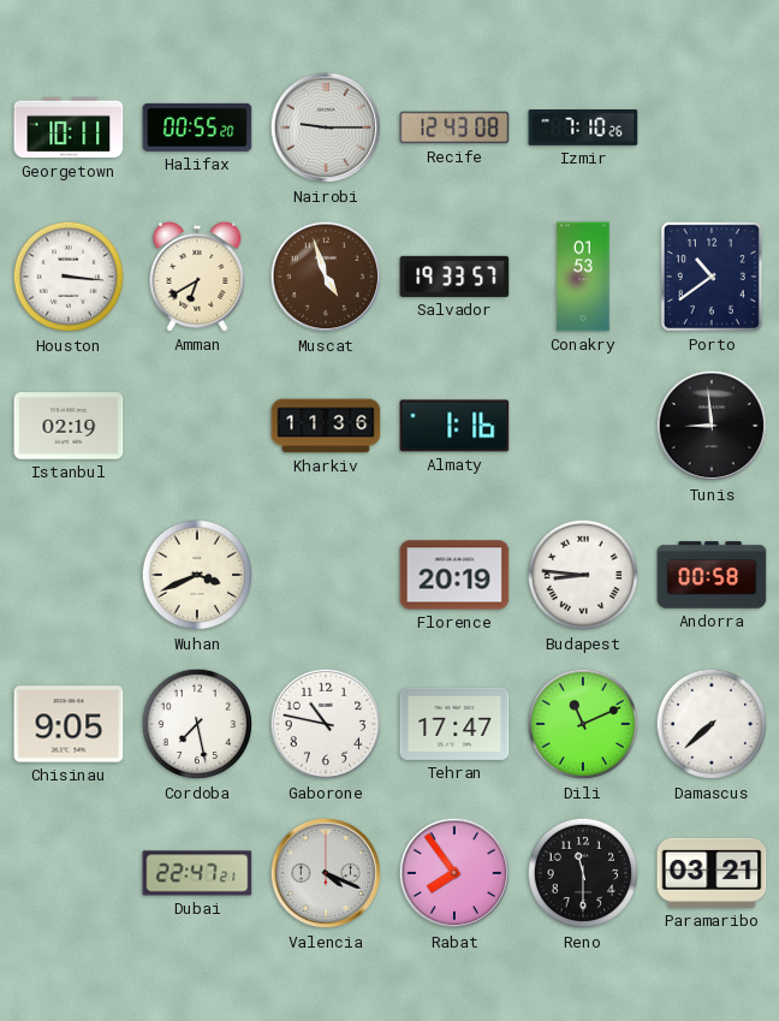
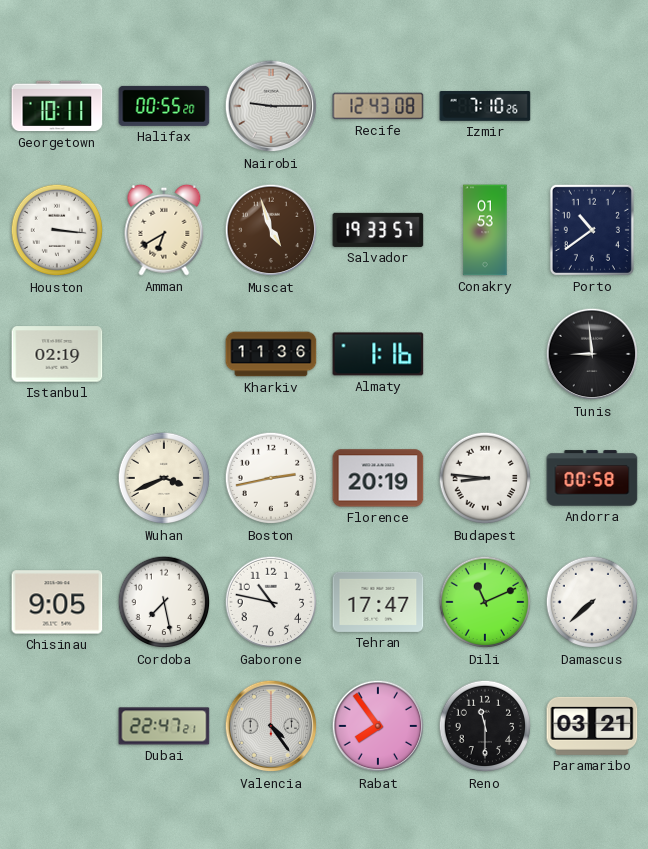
Boston: none -> 2:43
Valencia: 4:19 -> 4:24
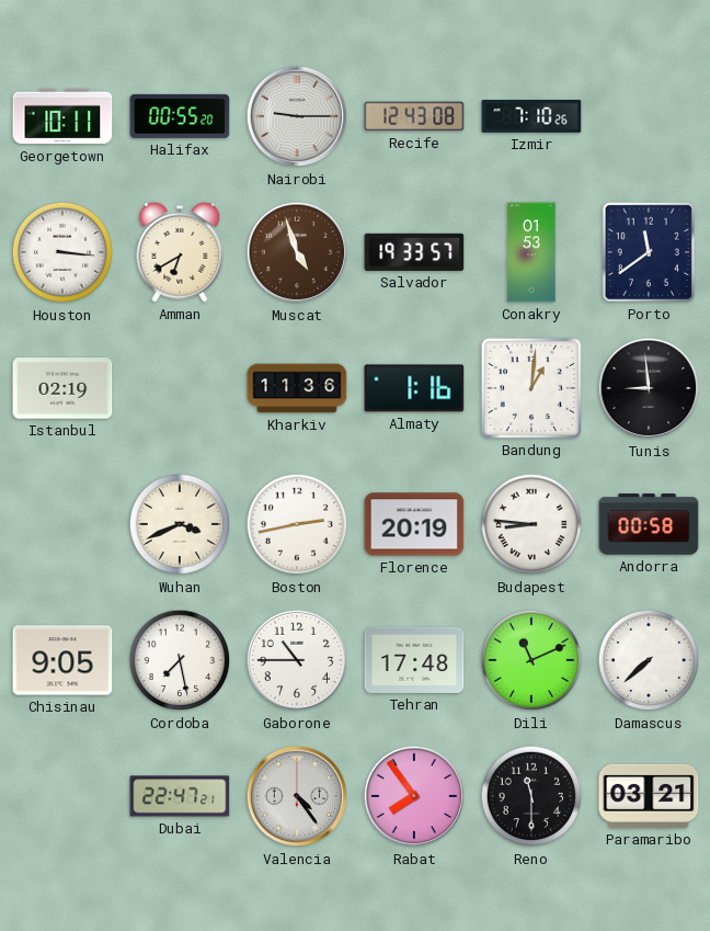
Porto: 10:39 -> 11:39
Bandung: none -> 1:01
Gaborone: 10:47 -> 10:45
Tehran: 17:47 -> 17:48
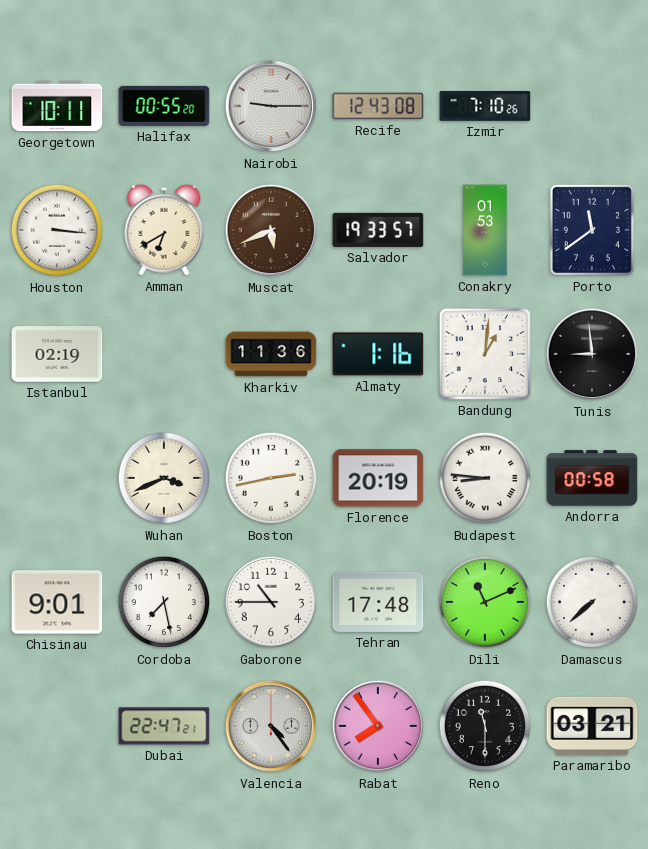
Muscat: 4:57 -> 5:41
Chisinau: 9:05 -> 9:01
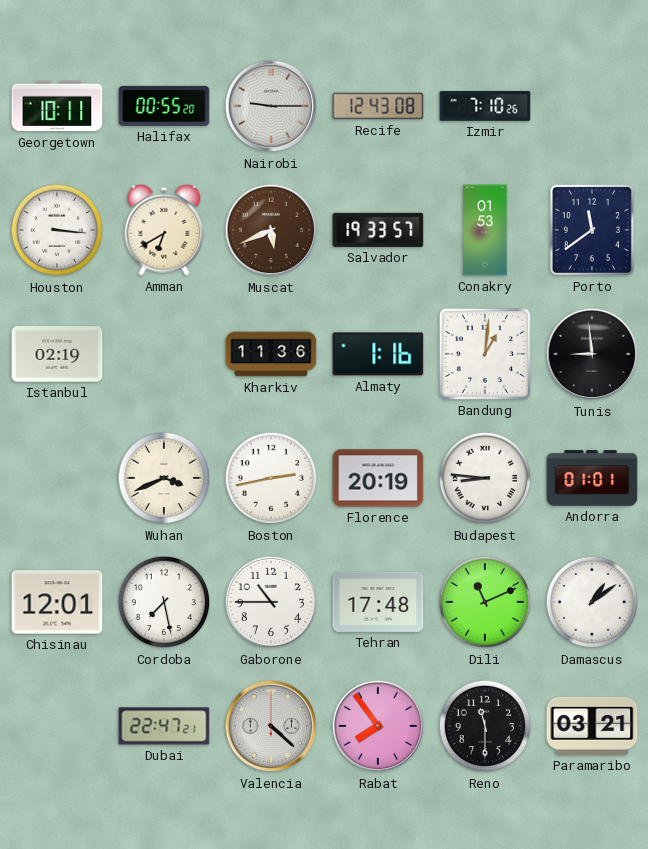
Andorra: 00:58 -> 01:01
Chisinau: 9:01 -> 12:01
Damascus: 7:38 -> 1:09
Valencia: 4:24 -> 4:22
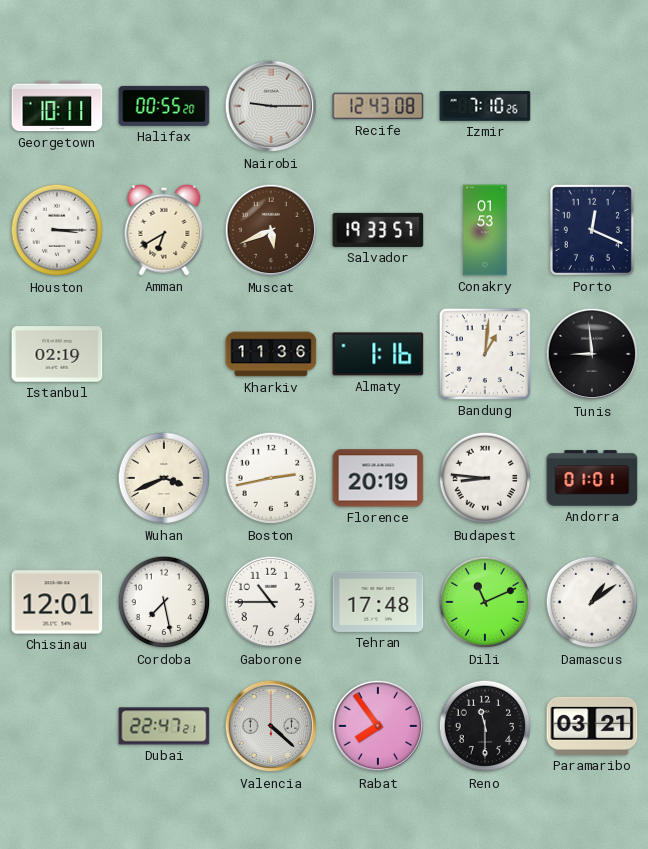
Houston: 3:16 -> 3:15
Porto: 11:39 -> 12:19
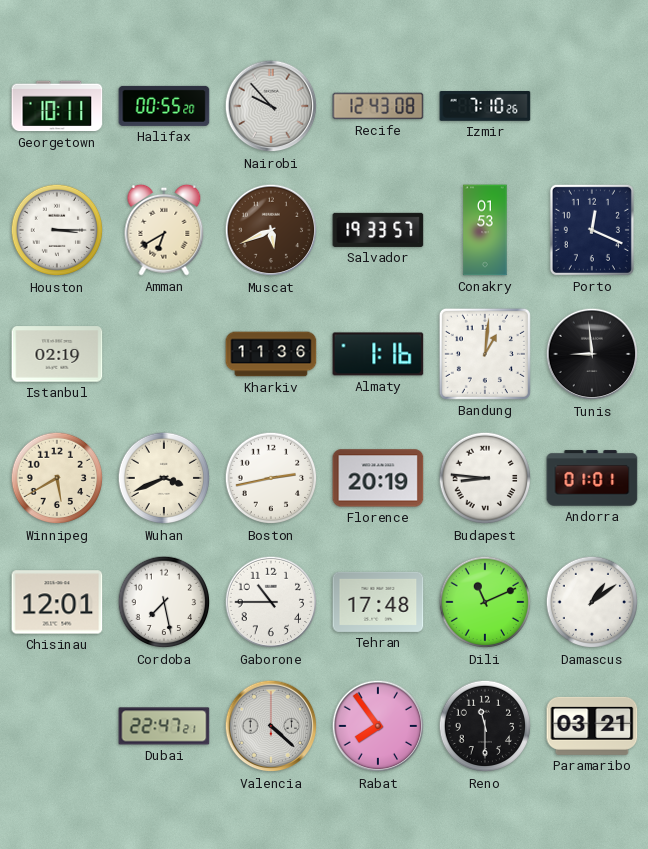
Nairobi: 9:15 -> 9:53
Winnipeg: none -> 5:40
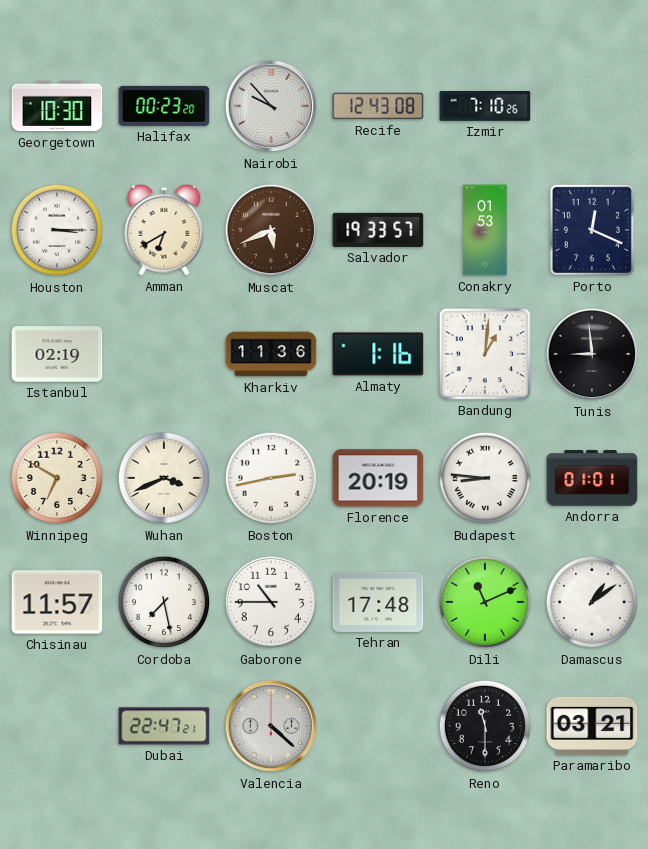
Georgetown: 10:11 -> 10:30
Halifax: 00:55 -> 00:23
Winnipeg: 5:40 -> 6:50
Chisinau: 12:01 -> 11:57
Rabat: 7:54 -> none
